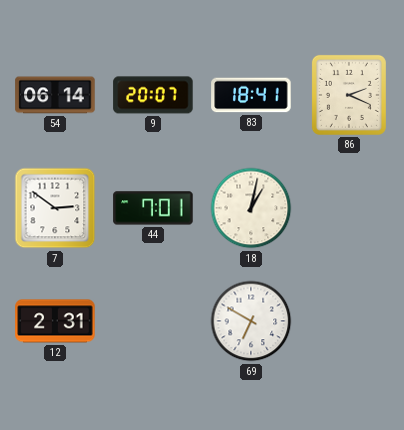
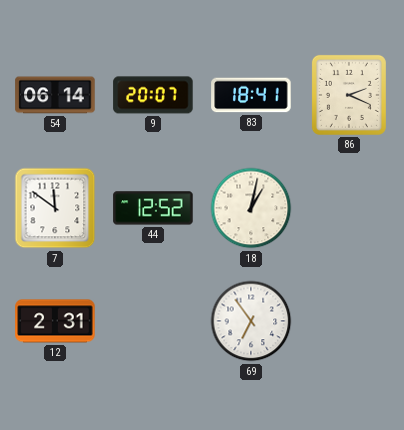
7: 2:51 -> 11:51
44: 7:01 -> 12:52
69: 6:50 -> 6:54
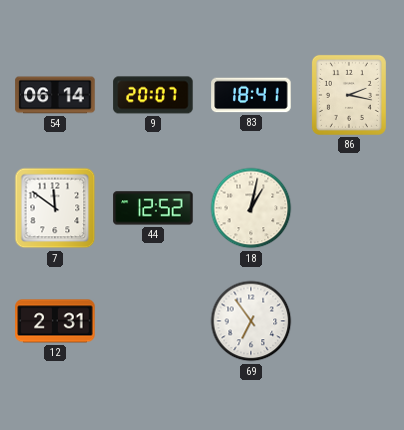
86: 2:19 -> 2:17
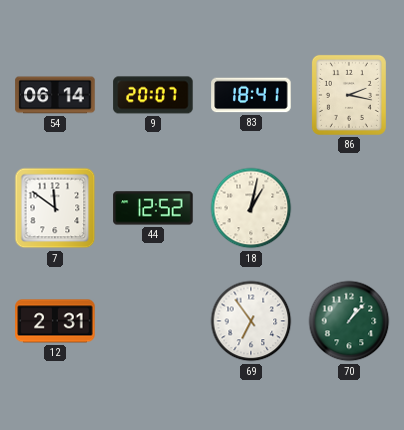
70: none -> 1:07
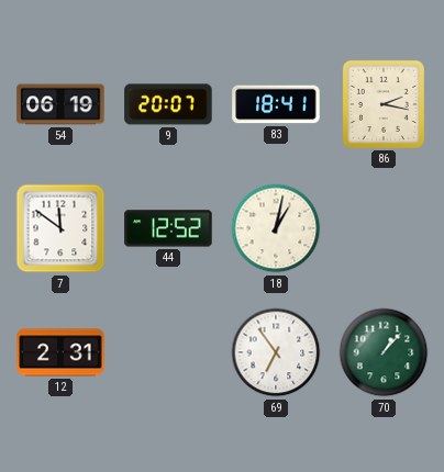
54: 06:14 -> 06:19
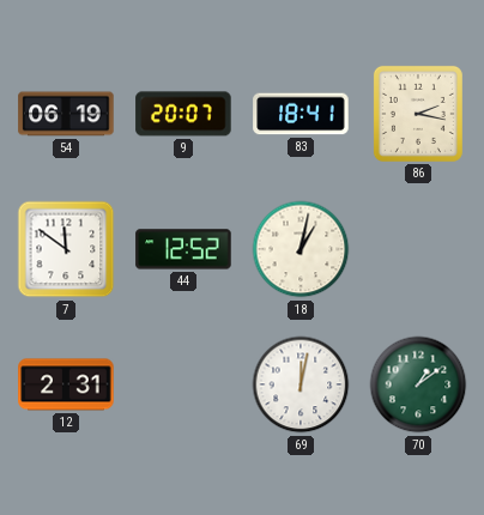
69: 6:54 -> 12:02
70: 1:07 -> 1:09
